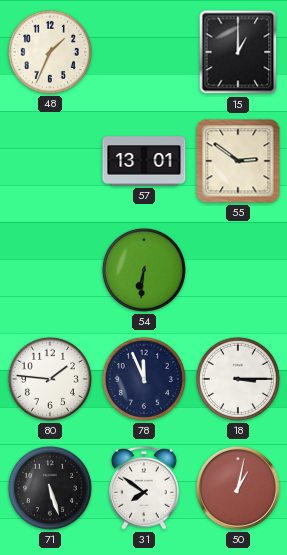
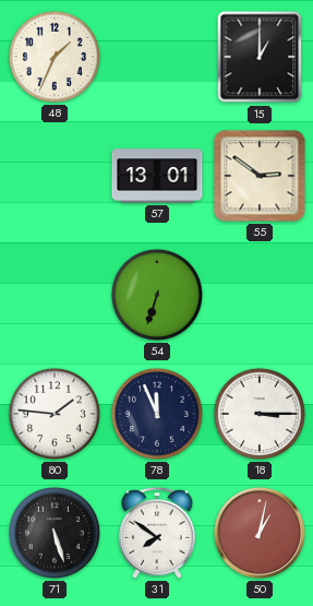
54: 6:31 -> 6:33
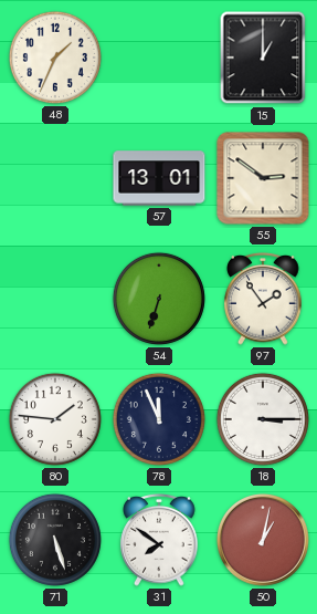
97: none -> 1:54
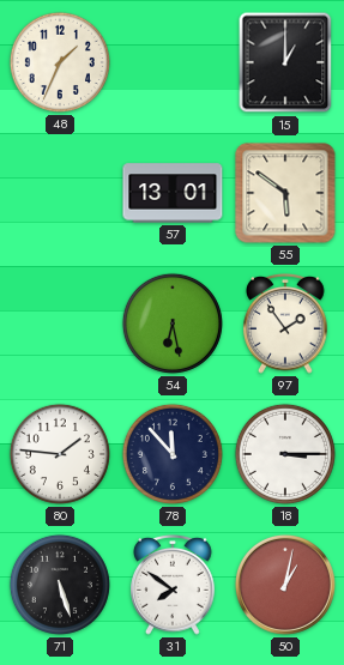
55: 2:51 -> 5:51
54: 6:33 -> 6:28
78: 11:56 -> 11:53
